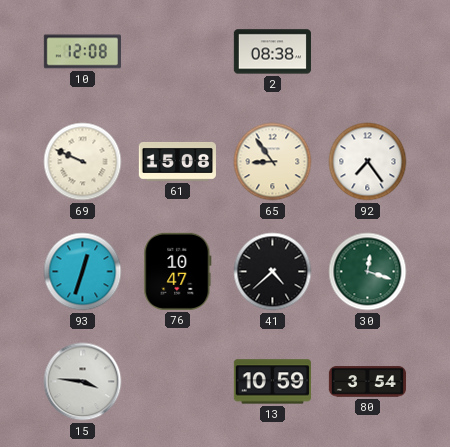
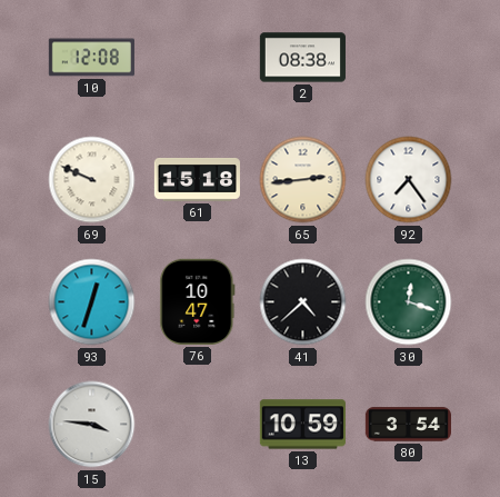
61: 15:08 -> 15:18
65: 8:54 -> 2:44
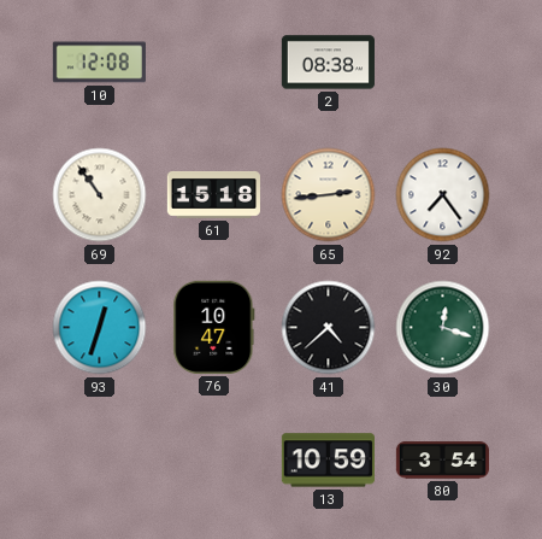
69: 9:49 -> 10:54
15: 3:46 -> none
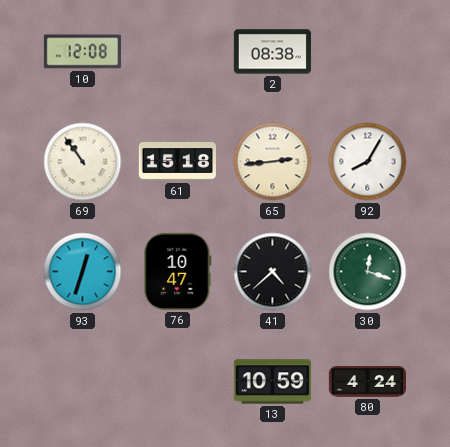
92: 7:24 -> 8:05
80: 3:54 -> 4:24
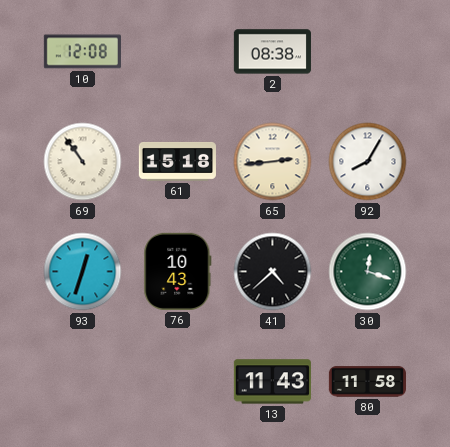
76: 10:47 -> 10:43
13: 10:59 -> 11:43
80: 4:24 -> 11:58
